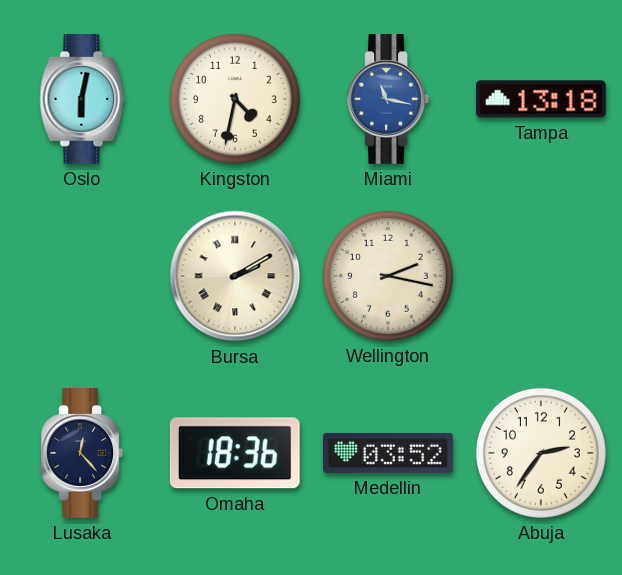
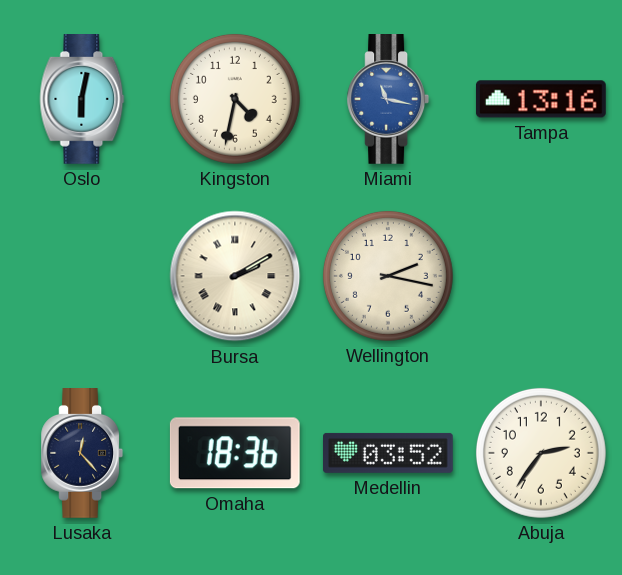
Tampa: 13:18 -> 13:16
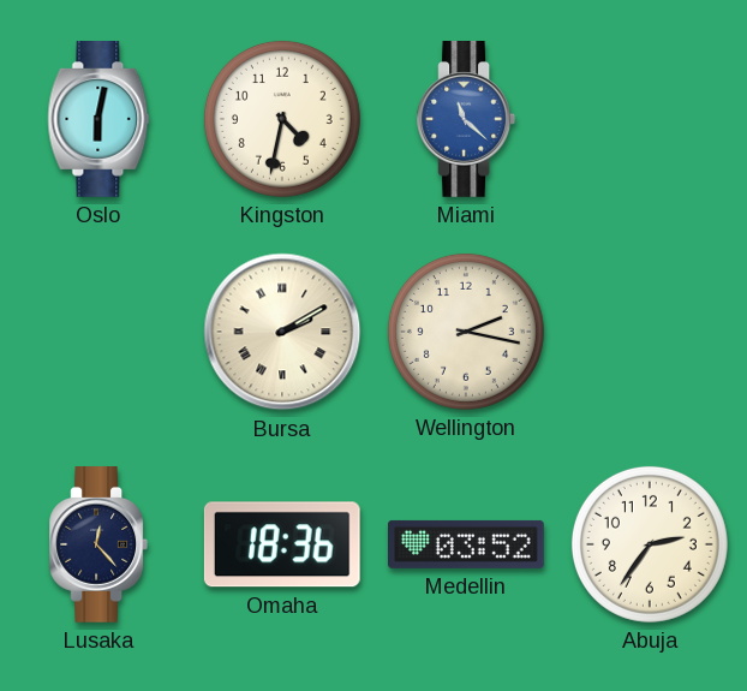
Miami: 11:17 -> 11:22
Tampa: 13:16 -> none
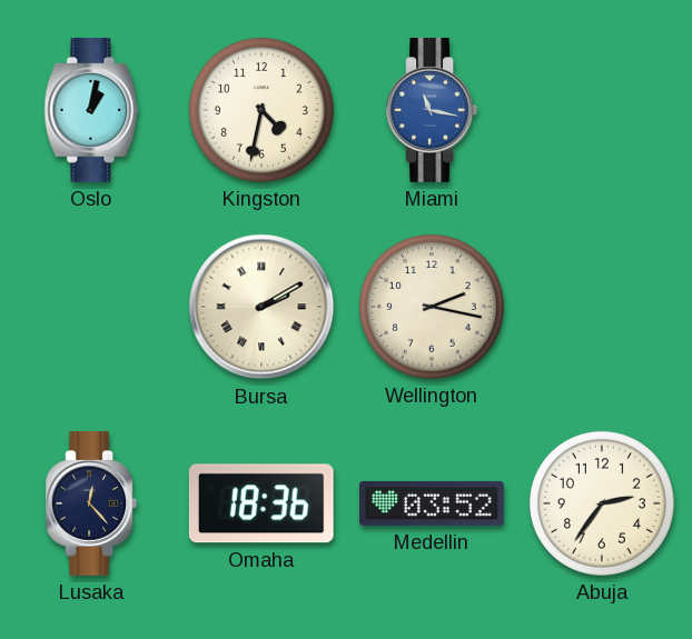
Oslo: 6:02 -> 1:02
Miami: 11:22 -> 11:17
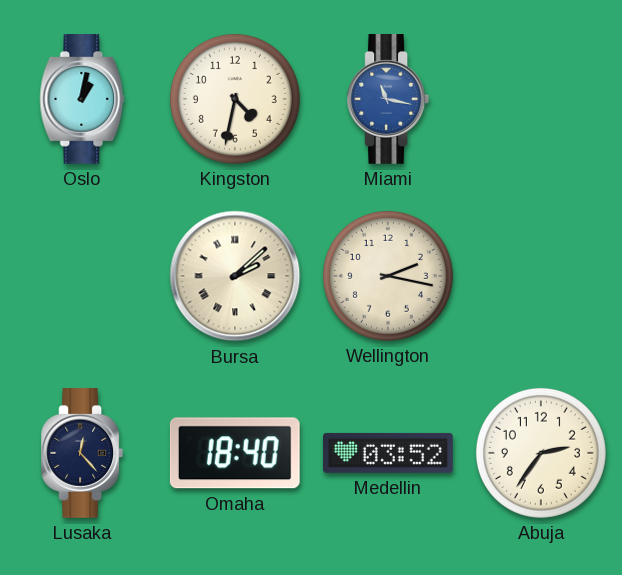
Bursa: 2:10 -> 2:08
Omaha: 18:36 -> 18:40
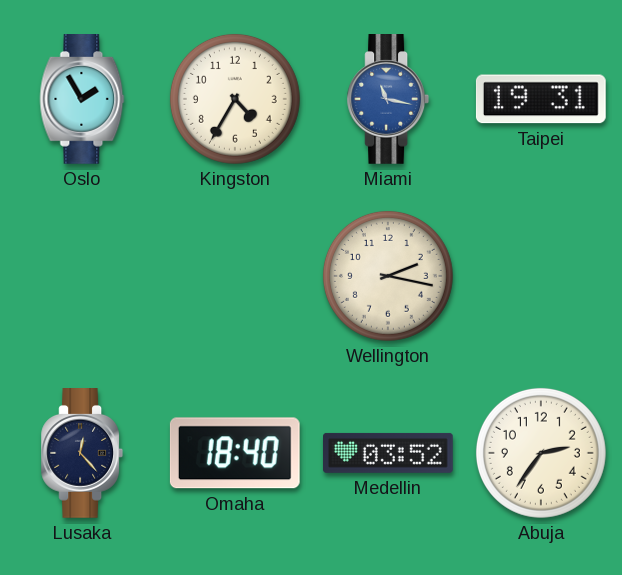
Oslo: 1:02 -> 1:55
Kingston: 4:32 -> 4:35
Taipei: none -> 19:31
Bursa: 2:08 -> none
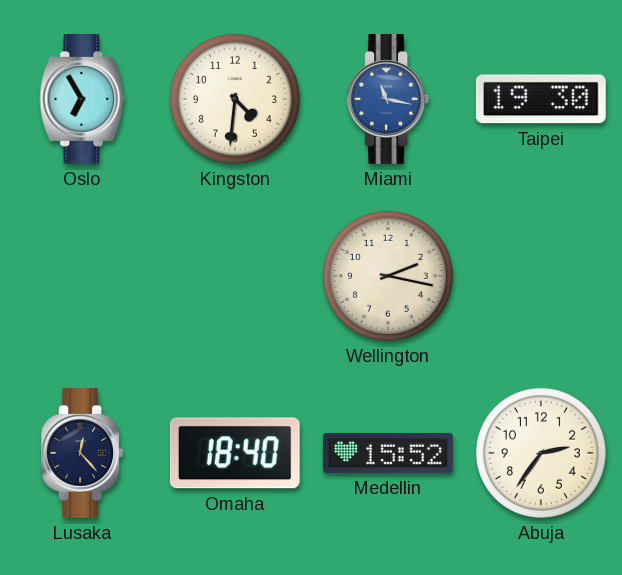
Oslo: 1:55 -> 6:55
Kingston: 4:35 -> 4:31
Taipei: 19:31 -> 19:30
Medellin: 03:52 -> 15:52
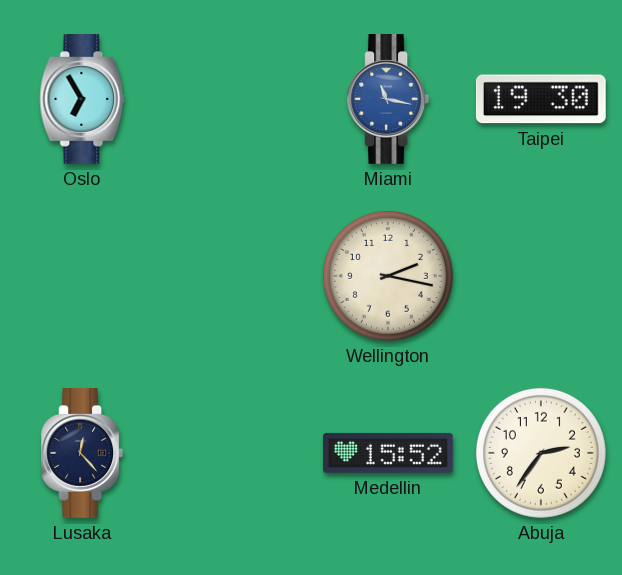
Kingston: 4:31 -> none
Omaha: 18:40 -> none
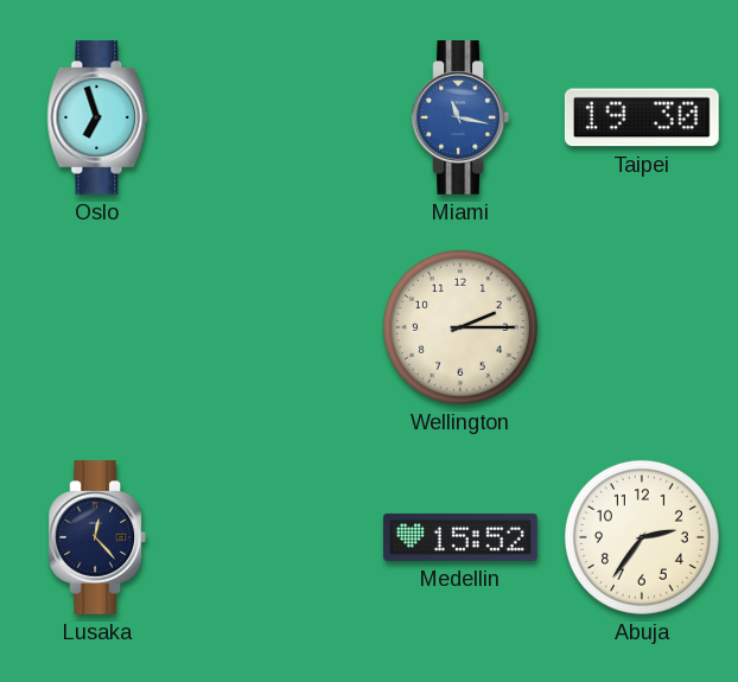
Oslo: 6:55 -> 6:57
Wellington: 2:17 -> 2:15
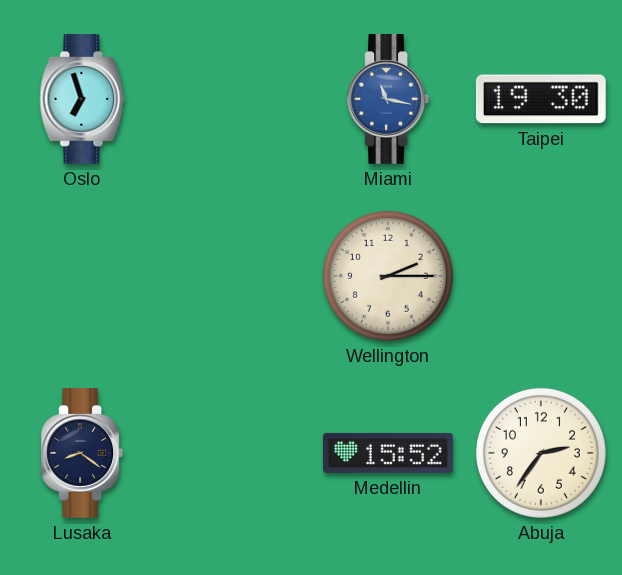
Lusaka: 12:23 -> 8:21
